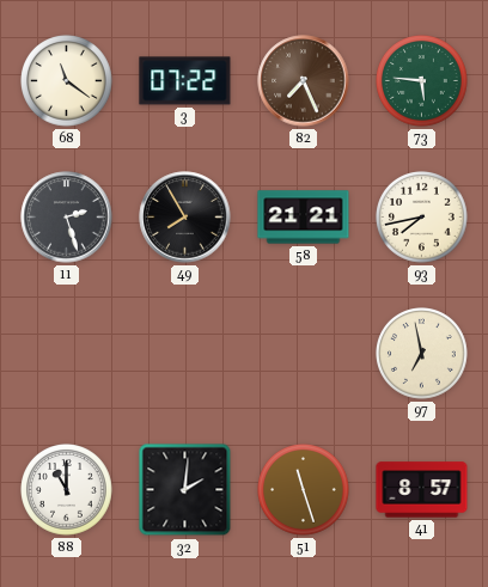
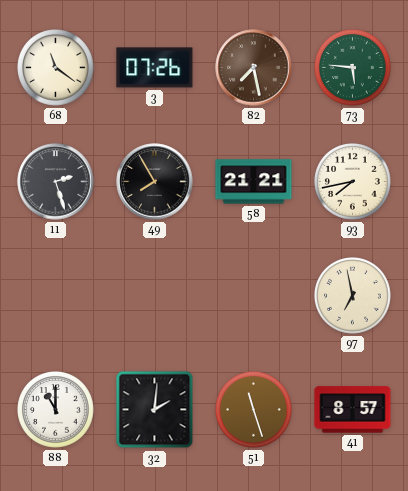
3: 07:22 -> 07:26
82: 7:26 -> 7:28
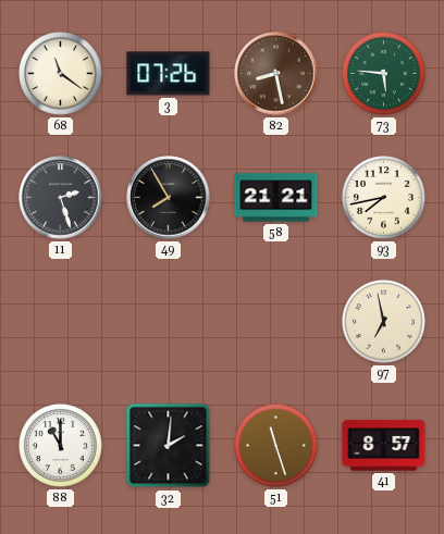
82: 7:28 -> 8:28
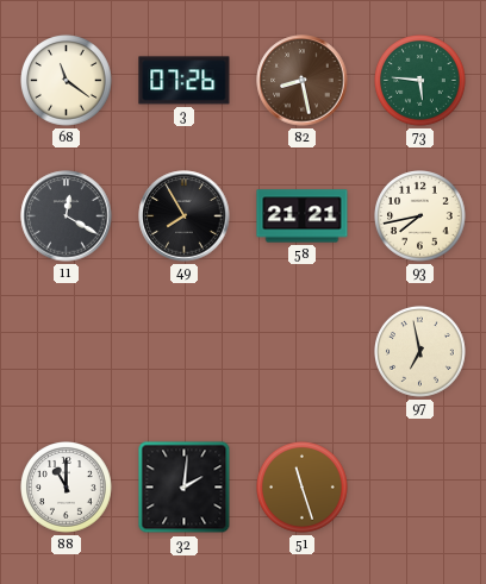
11: 2:27 -> 12:20
41: 8:57 -> none
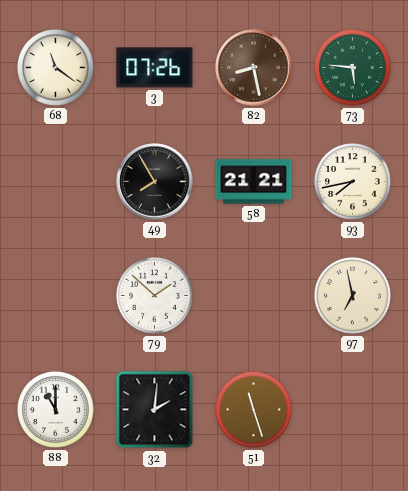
11: 12:20 -> none
79: none -> 1:52
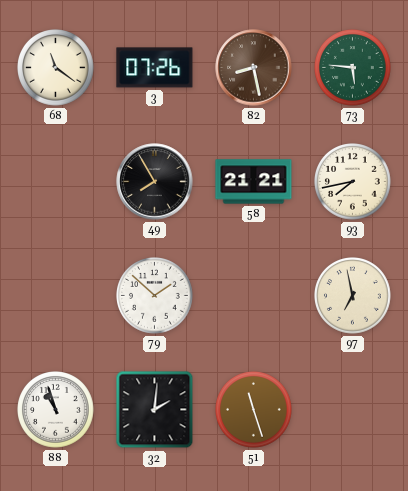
88: 11:00 -> 10:57
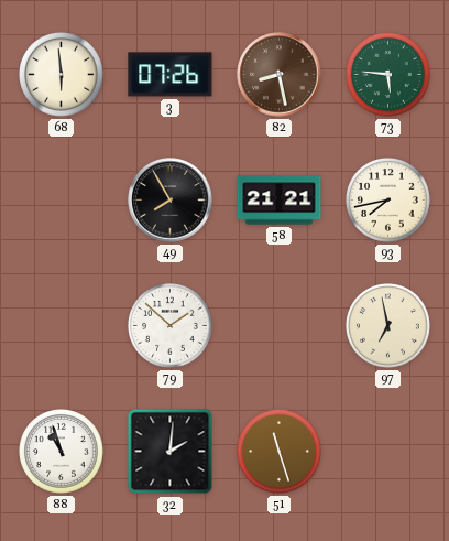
68: 11:21 -> 5:59
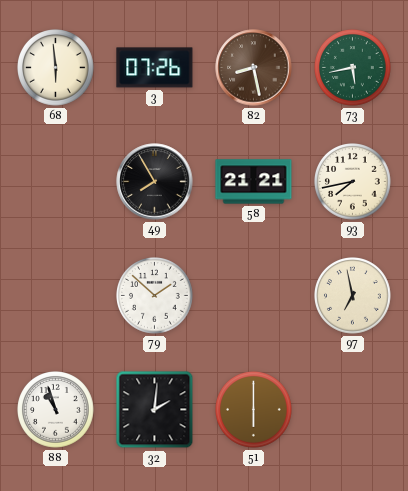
73: 5:46 -> 5:43
51: 11:27 -> 6:00
